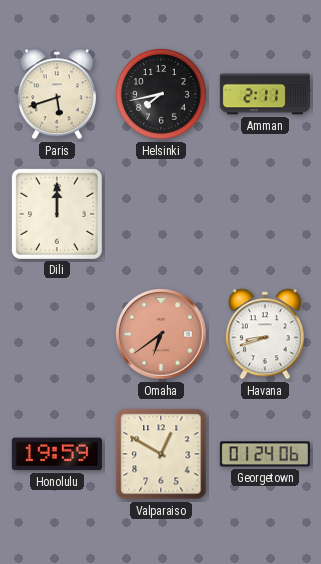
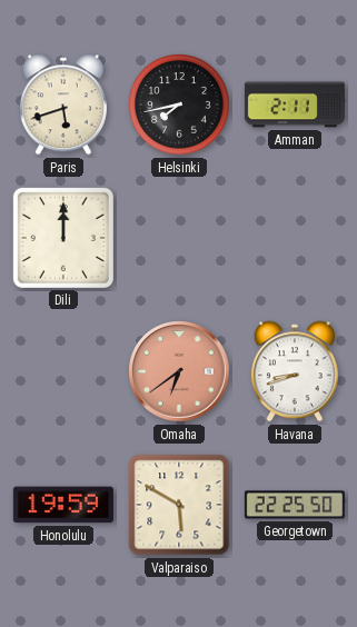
Valparaiso: 12:50 -> 5:50
Georgetown: 01:24 -> 22:25
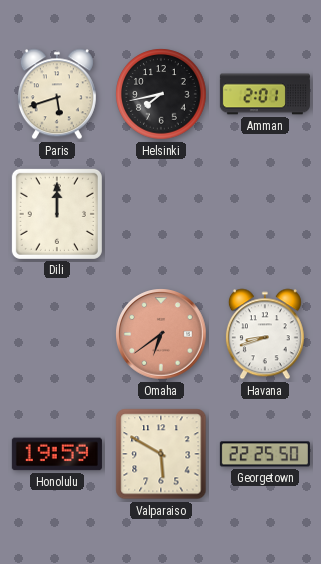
Amman: 2:11 -> 2:01
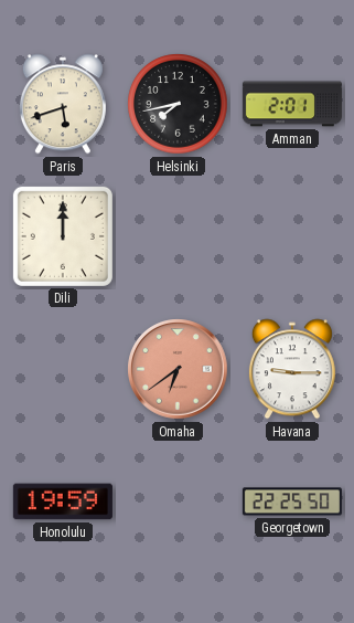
Havana: 8:42 -> 9:15
Valparaiso: 5:50 -> none
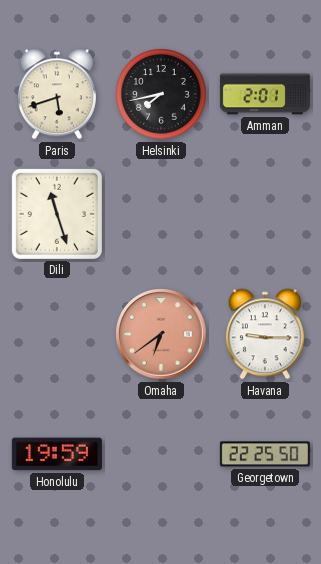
Dili: 12:00 -> 11:27
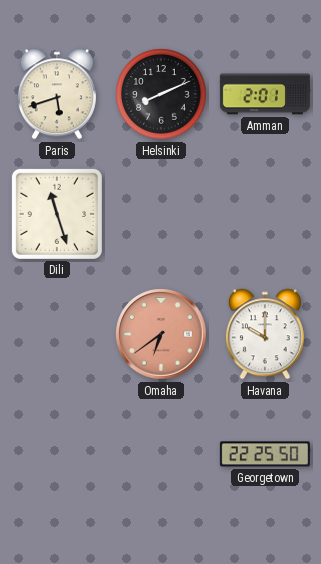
Helsinki: 7:43 -> 8:11
Havana: 9:15 -> 10:00
Honolulu: 19:59 -> none
